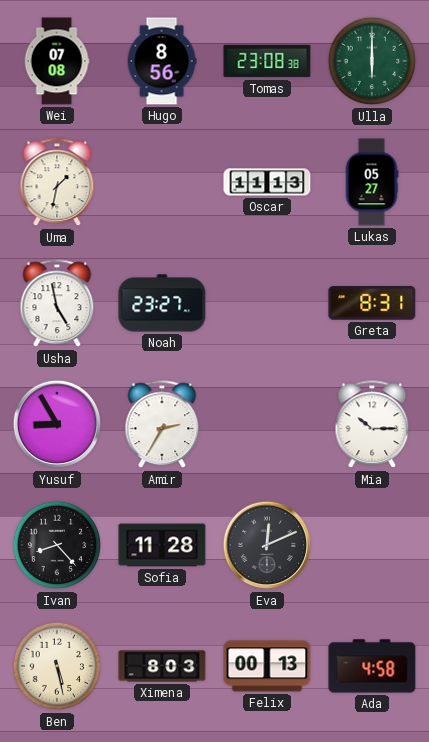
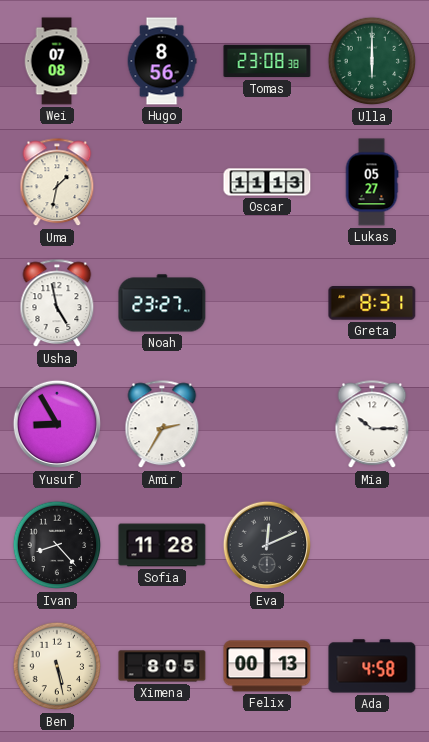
Ximena: 8:03 -> 8:05
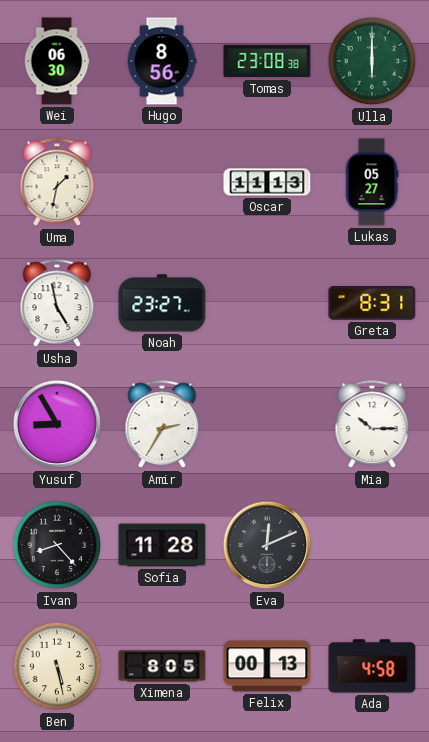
Wei: 07:08 -> 06:30
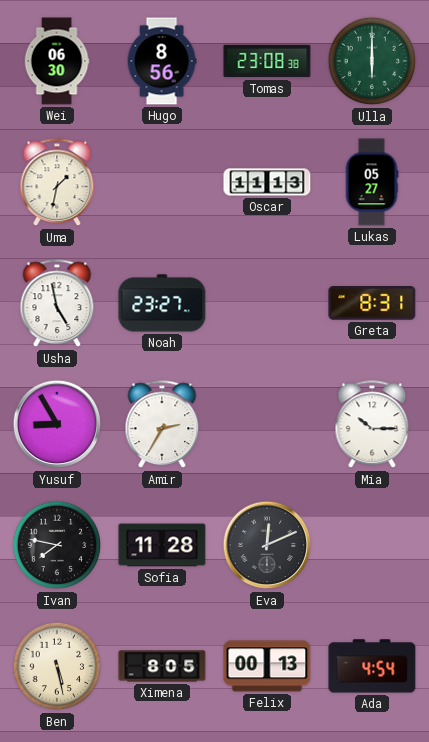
Ivan: 8:23 -> 7:47
Ada: 4:58 -> 4:54
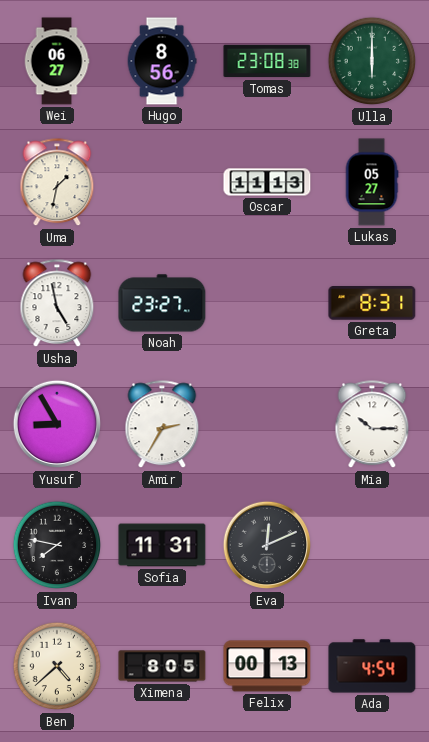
Wei: 06:30 -> 06:27
Sofia: 11:28 -> 11:31
Ben: 5:28 -> 4:38
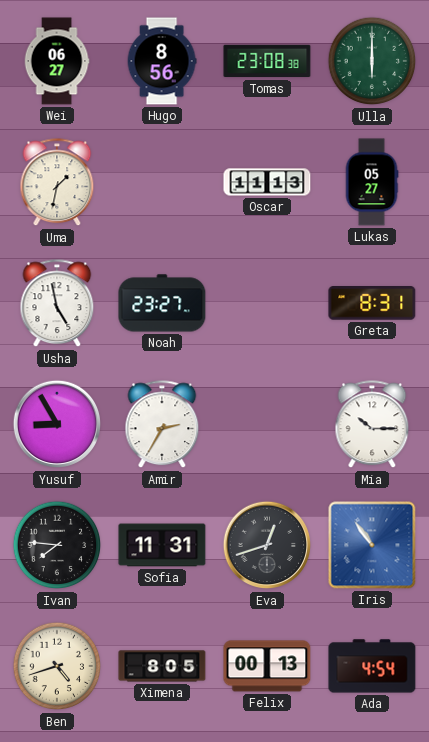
Ivan: 7:47 -> 7:46
Eva: 12:11 -> 12:42
Iris: none -> 10:54
Ben: 4:38 -> 4:42
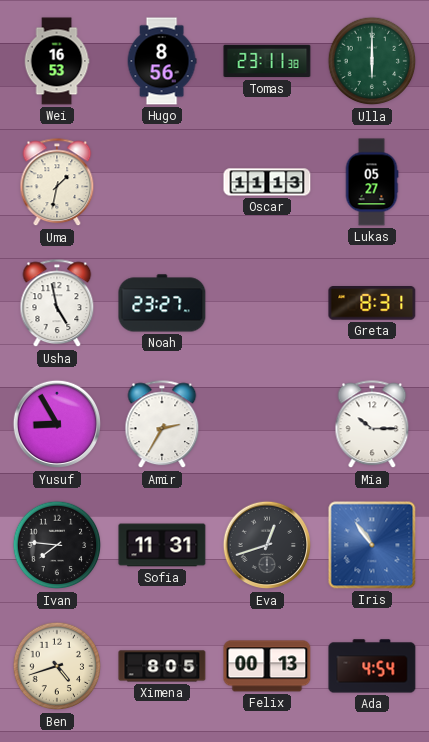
Wei: 06:27 -> 16:53
Tomas: 23:08 -> 23:11
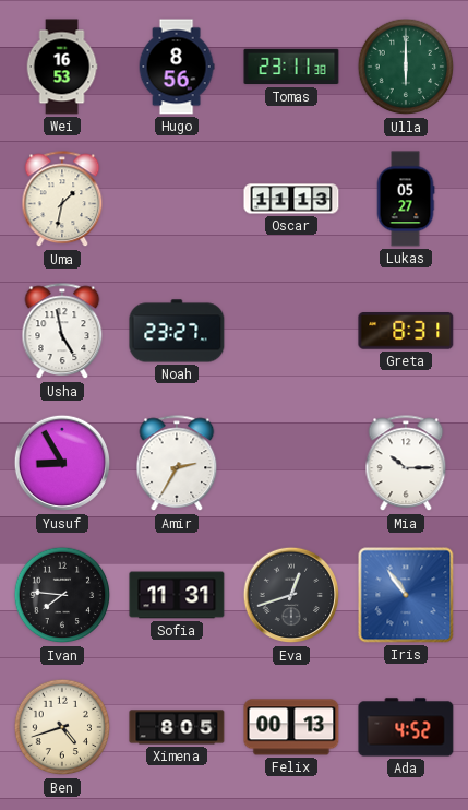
Ada: 4:54 -> 4:52
